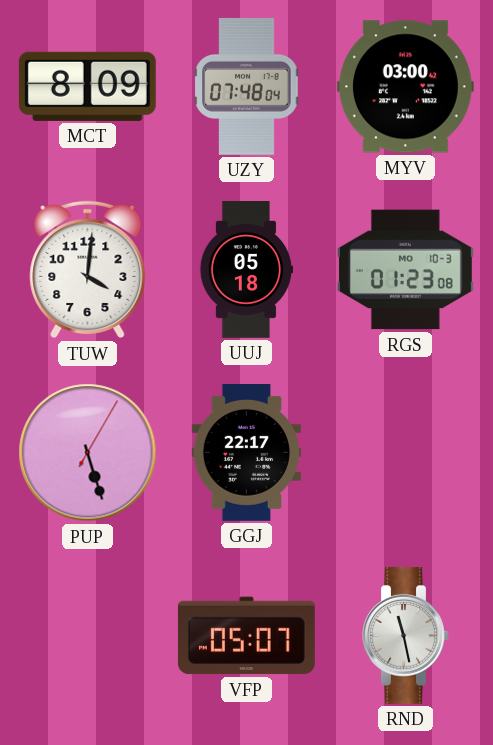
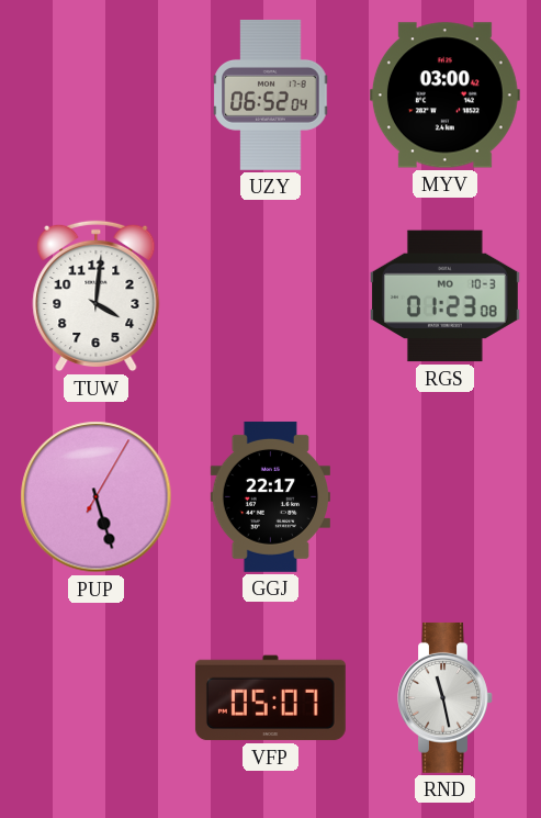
MCT: 8:09 -> none
UZY: 07:48 -> 06:52
UUJ: 05:18 -> none
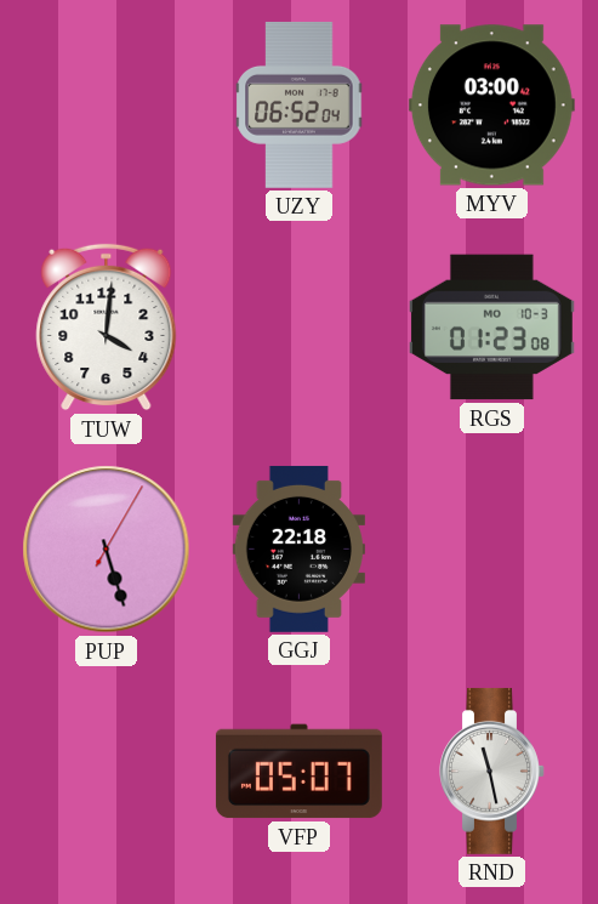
GGJ: 22:17 -> 22:18
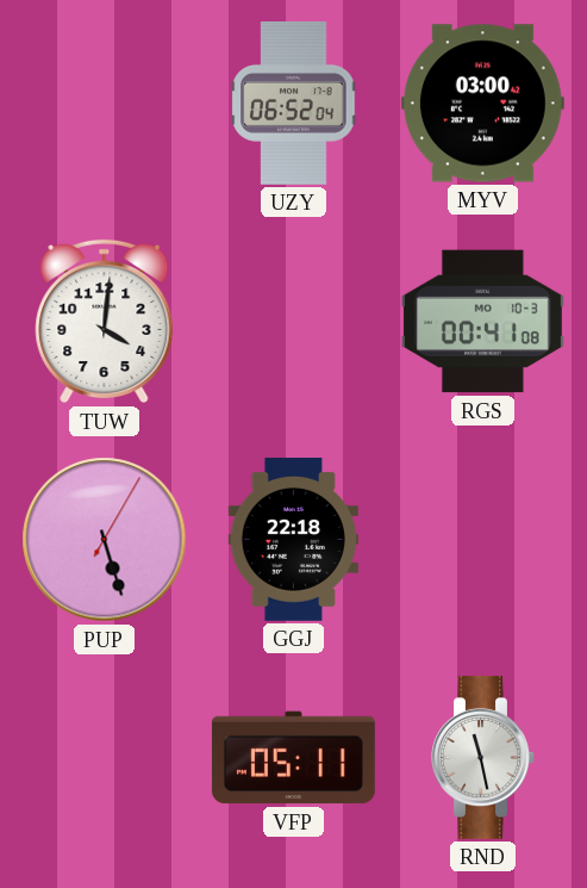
RGS: 01:23 -> 00:41
VFP: 05:07 -> 05:11
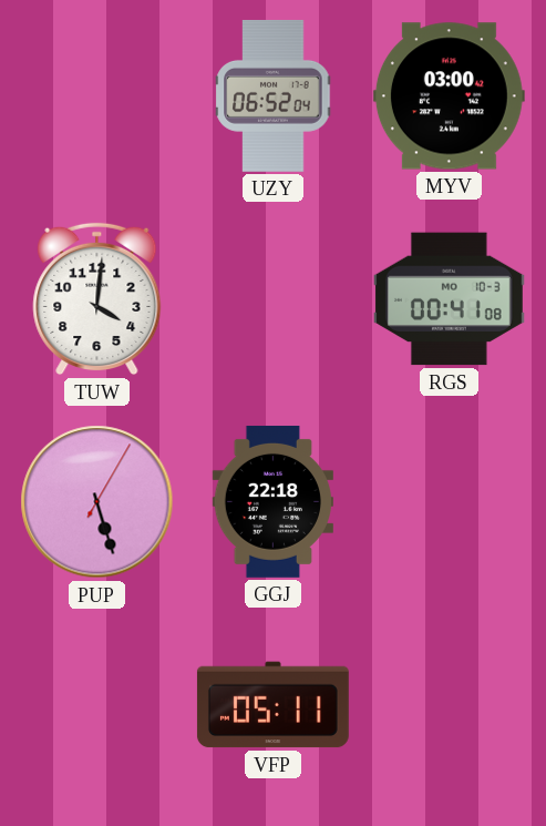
RND: 11:28 -> none
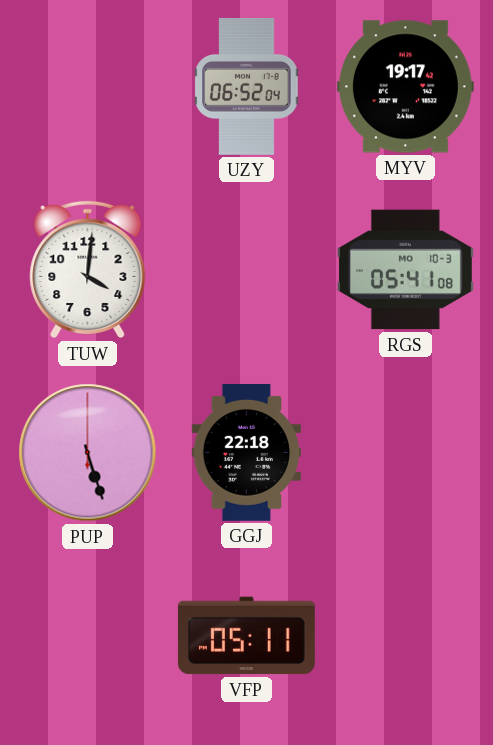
MYV: 03:00 -> 19:17
RGS: 00:41 -> 05:41
PUP: 5:27:05 -> 5:27:00
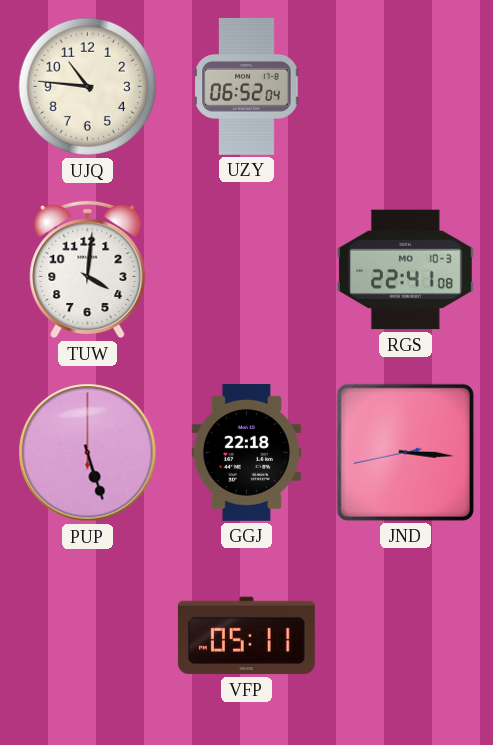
UJQ: none -> 10:46
MYV: 19:17 -> none
RGS: 05:41 -> 22:41
JND: none -> 3:15
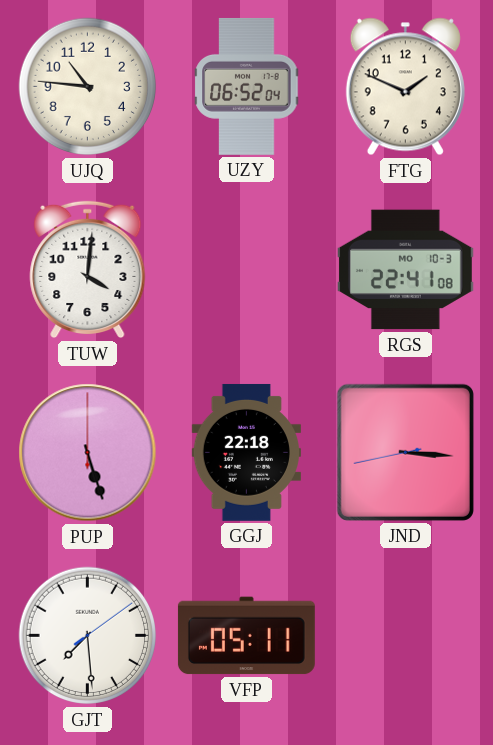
FTG: none -> 1:49
GJT: none -> 7:29
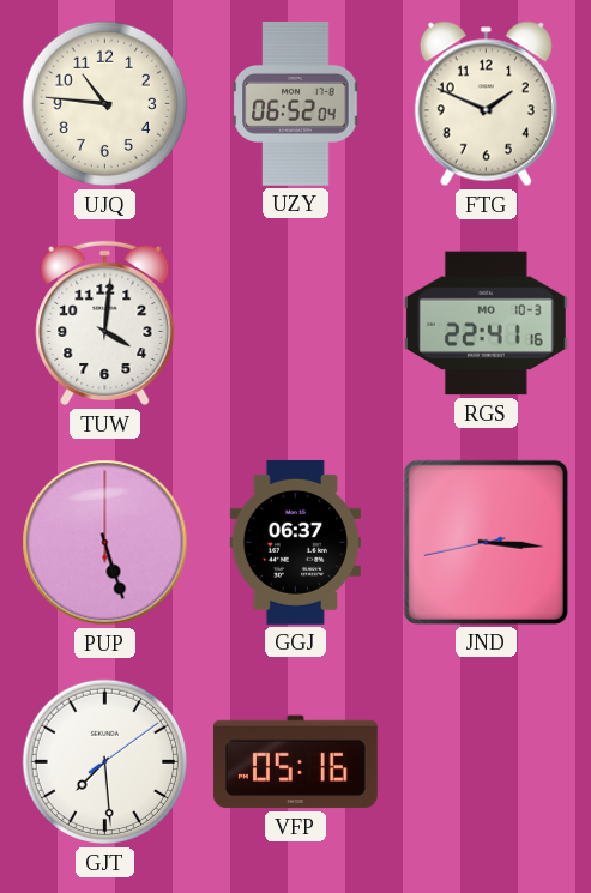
RGS: 22:41:08 -> 22:41:16
GGJ: 22:18 -> 06:37
VFP: 05:11 -> 05:16
